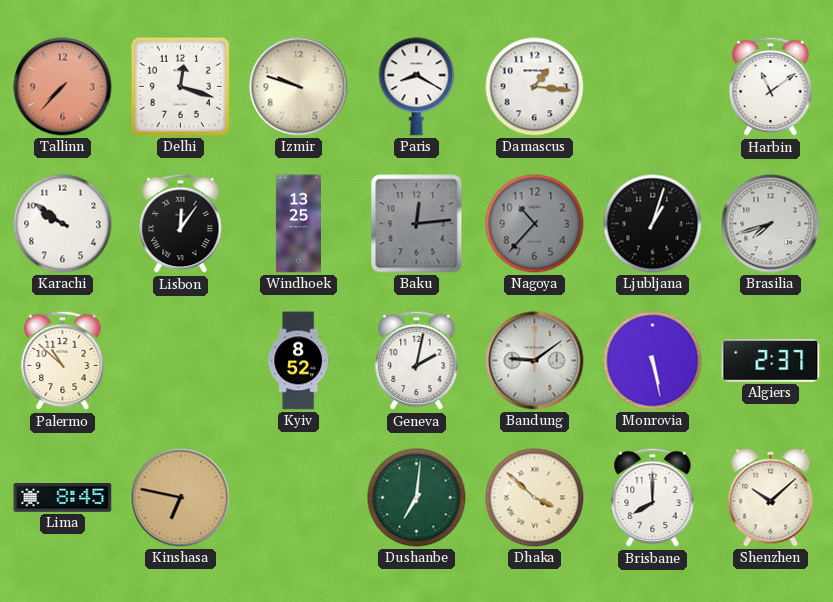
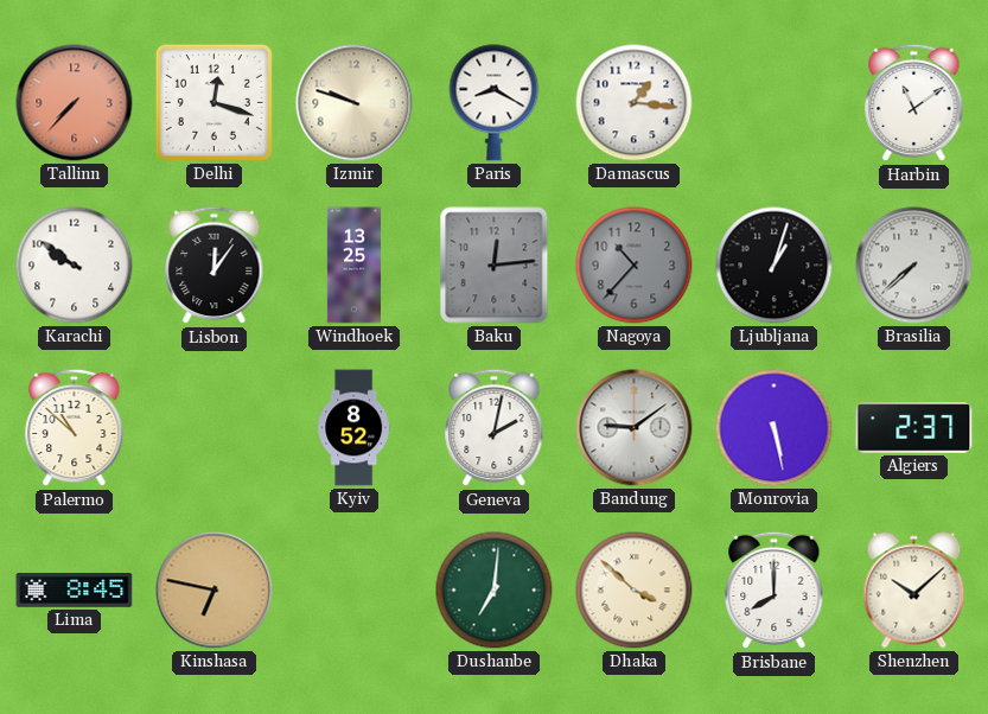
Brasilia: 7:42 -> 7:38
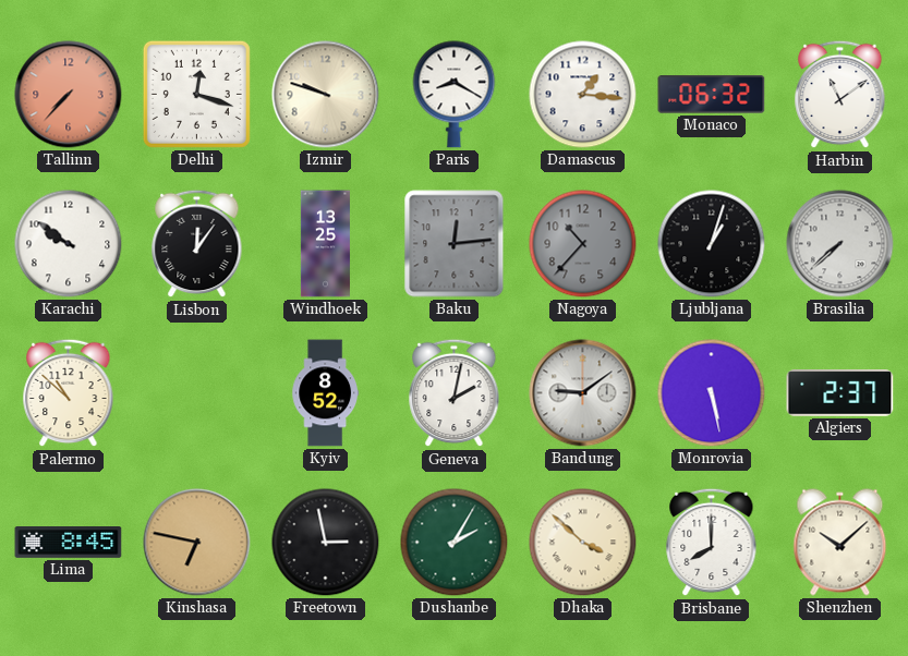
Monaco: none -> 06:32
Freetown: none -> 2:58
Dushanbe: 7:01 -> 2:05
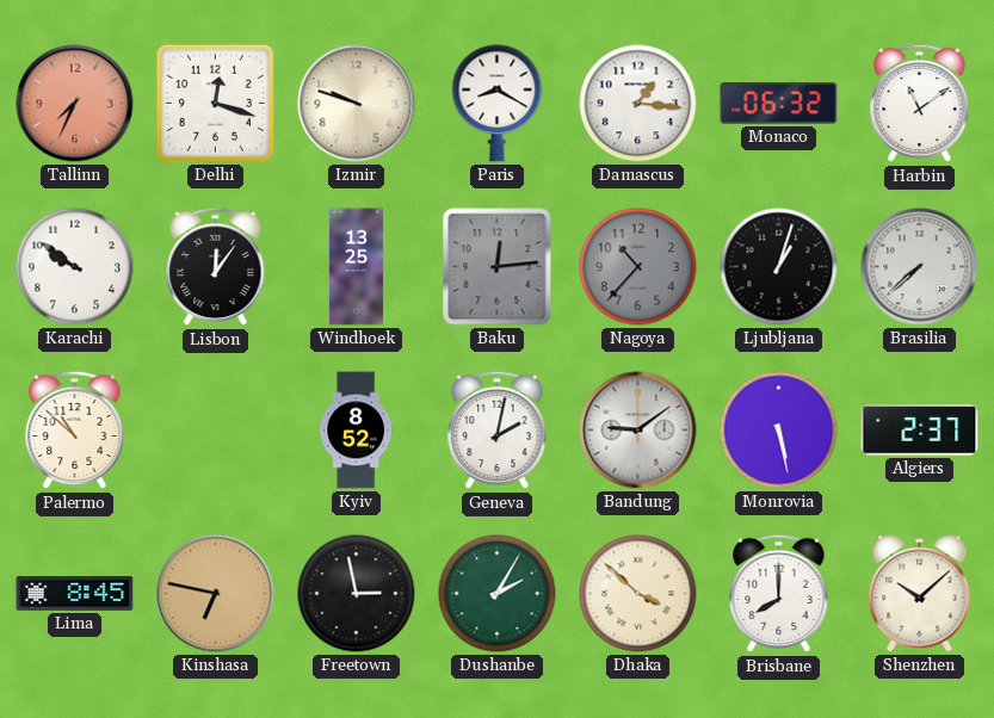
Tallinn: 7:37 -> 7:34
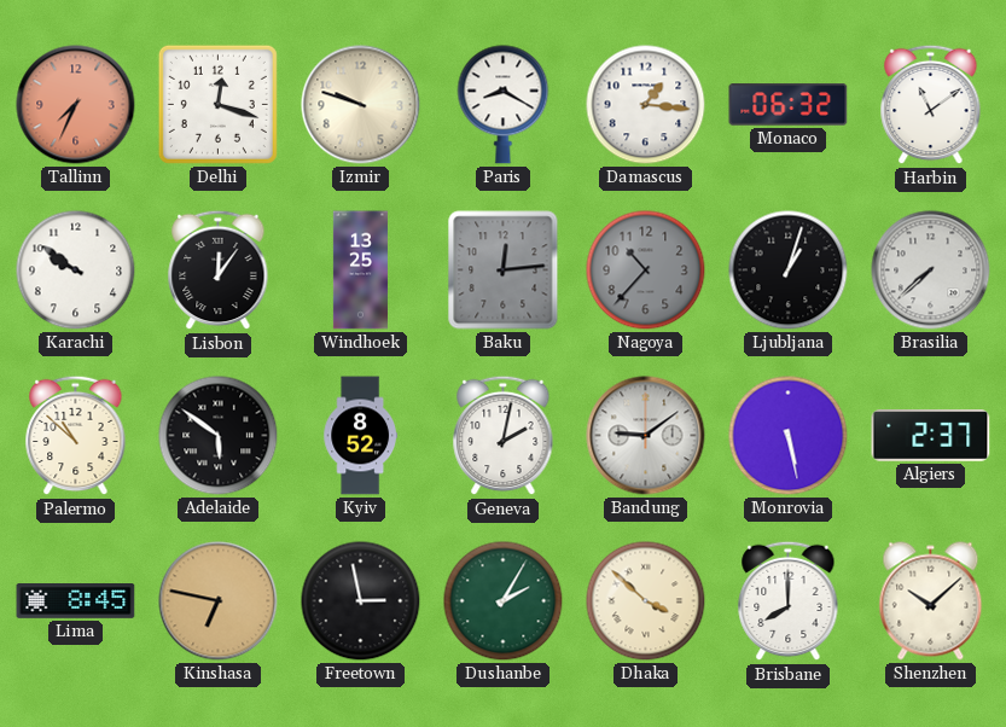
Adelaide: none -> 5:51
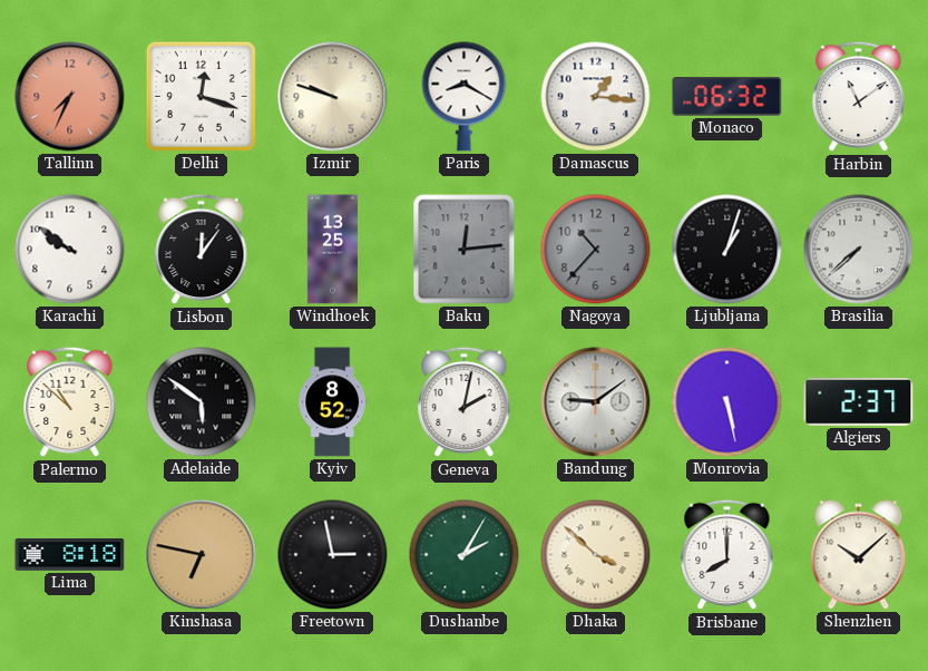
Lima: 8:45 -> 8:18
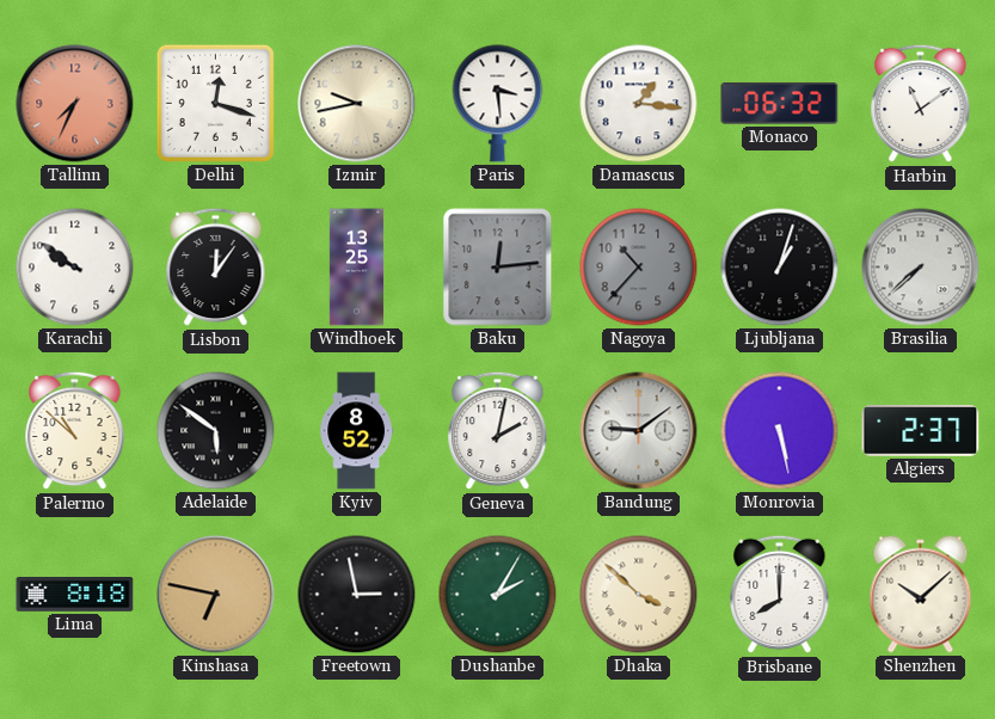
Izmir: 9:48 -> 9:43
Paris: 8:20 -> 3:29
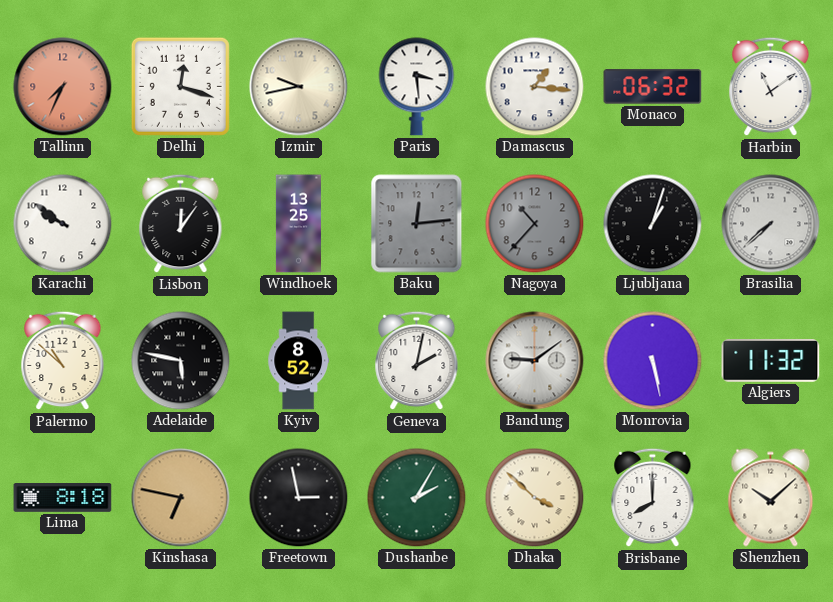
Adelaide: 5:51 -> 5:47
Algiers: 2:37 -> 11:32
